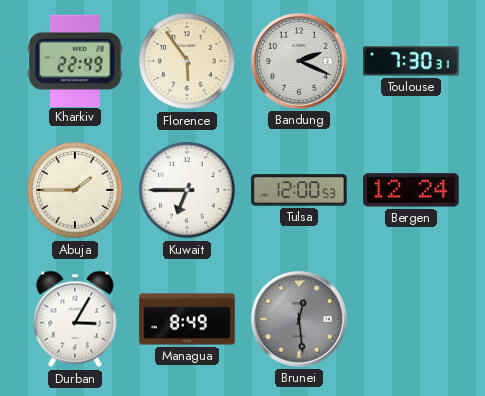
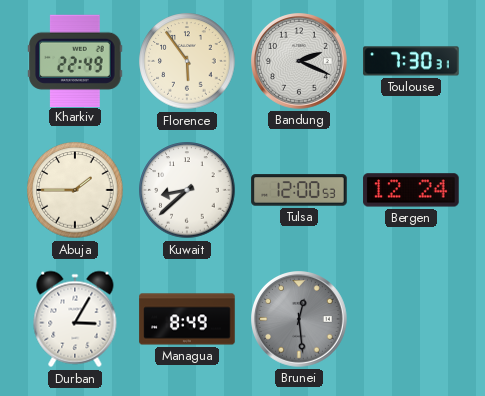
Kuwait: 6:45 -> 8:38
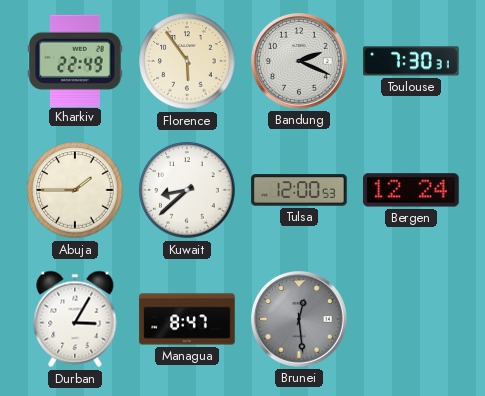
Managua: 8:49 -> 8:47
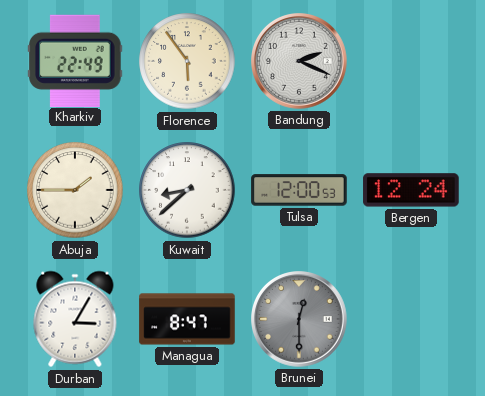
Toulouse: 7:30 -> none
Brunei: 12:29 -> 12:30
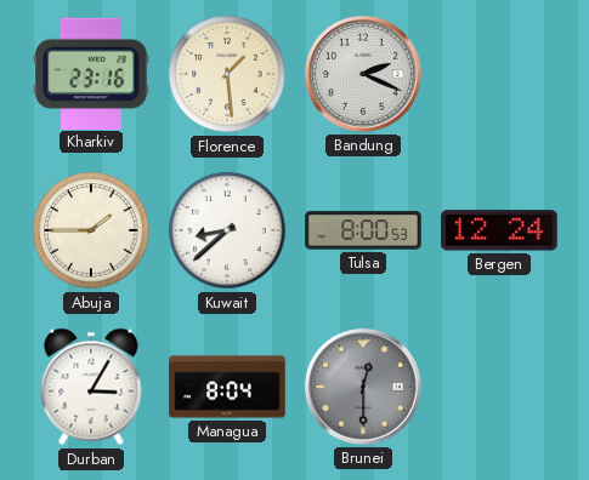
Kharkiv: 22:49 -> 23:16
Florence: 5:54 -> 1:29
Tulsa: 12:00 -> 8:00
Managua: 8:47 -> 8:04
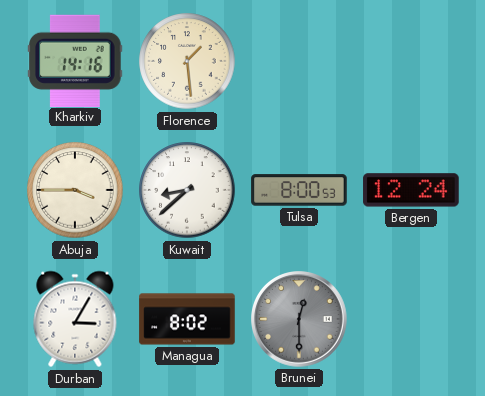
Kharkiv: 23:16 -> 14:16
Bandung: 2:19 -> none
Abuja: 1:45 -> 3:45
Managua: 8:04 -> 8:02
